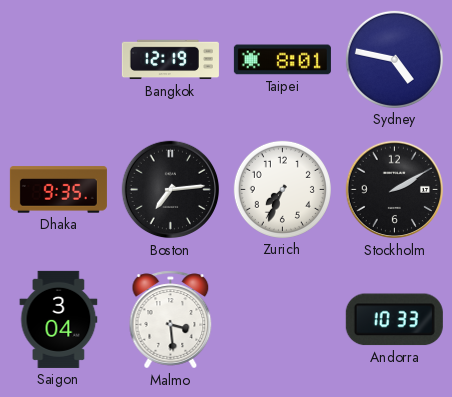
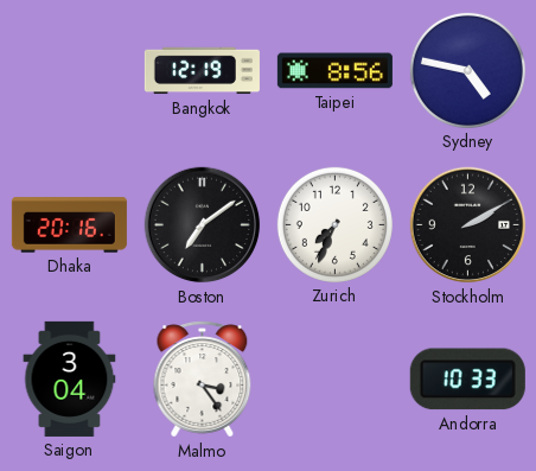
Taipei: 8:01 -> 8:56
Dhaka: 9:35 -> 20:16
Boston: 7:14 -> 7:09
Malmo: 3:29 -> 3:24
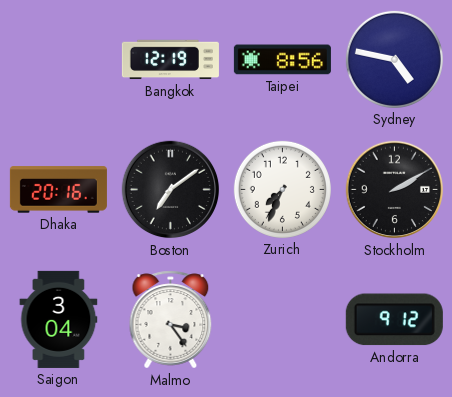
Andorra: 10:33 -> 9:12
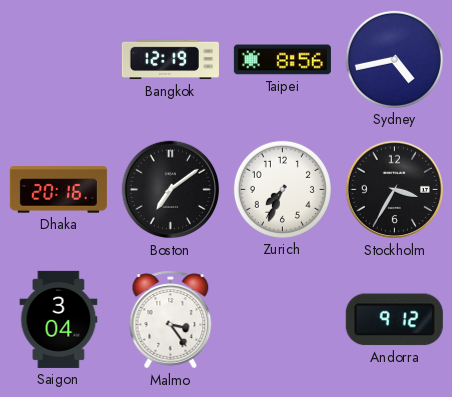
Sydney: 4:47 -> 4:43
Stockholm: 2:10 -> 3:35
